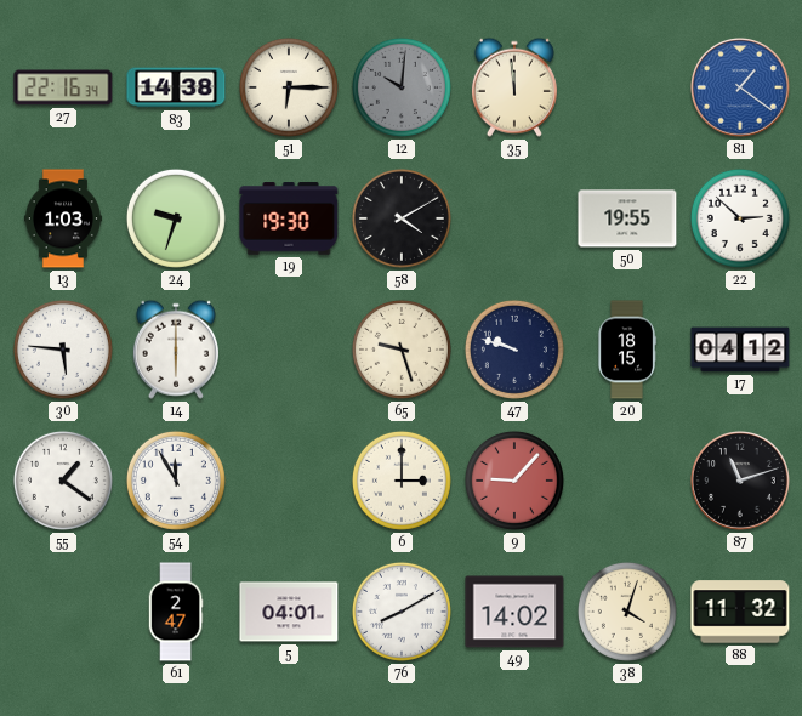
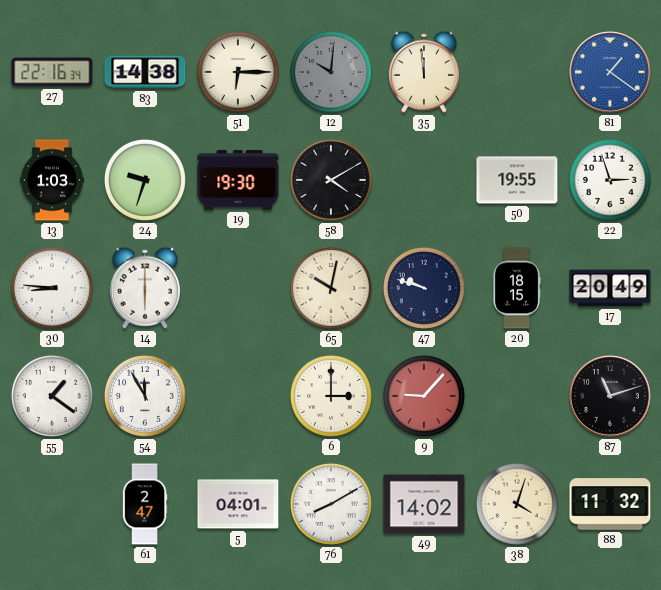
22: 2:52 -> 2:57
30: 5:46 -> 8:46
65: 9:27 -> 10:02
17: 04:12 -> 20:49
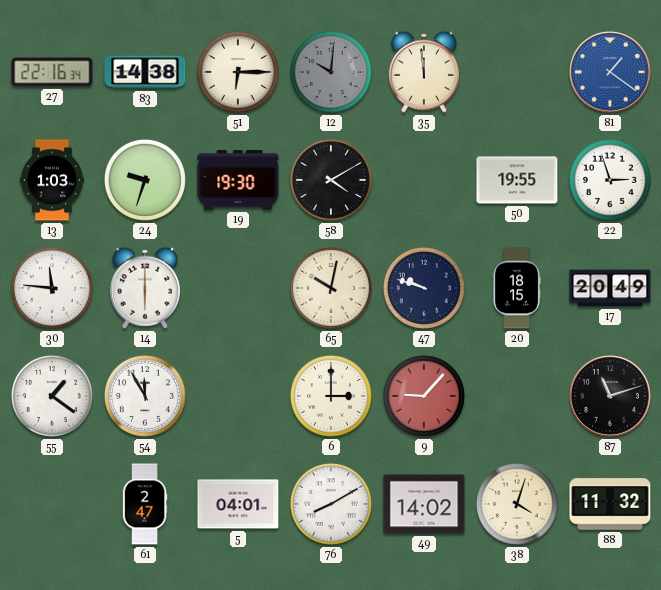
30: 8:46 -> 11:46
